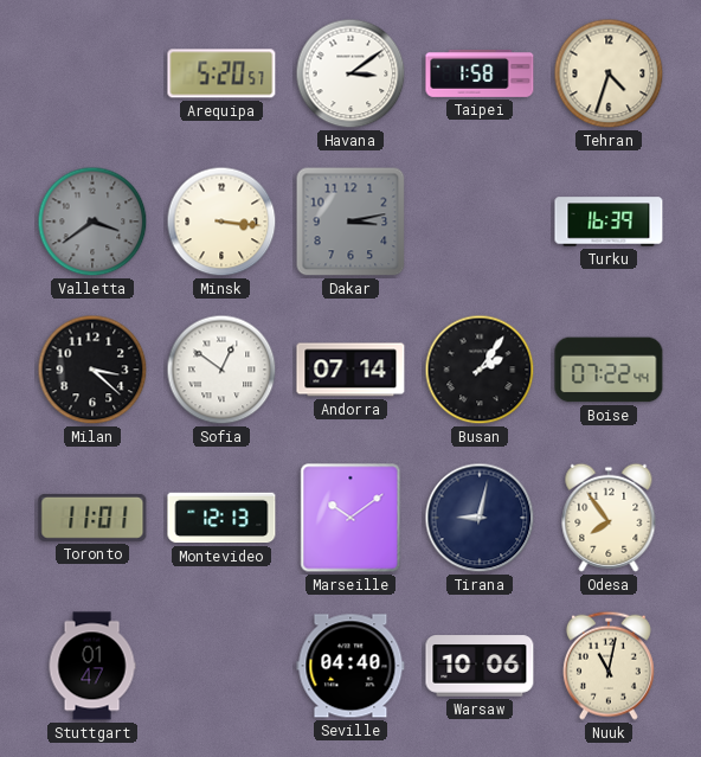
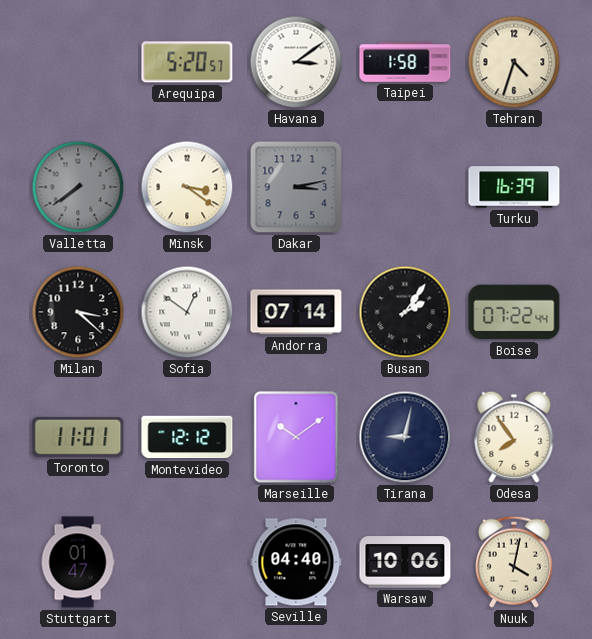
Valletta: 3:39 -> 7:39
Minsk: 3:16 -> 3:21
Montevideo: 12:13 -> 12:12
Nuuk: 11:02 -> 4:02
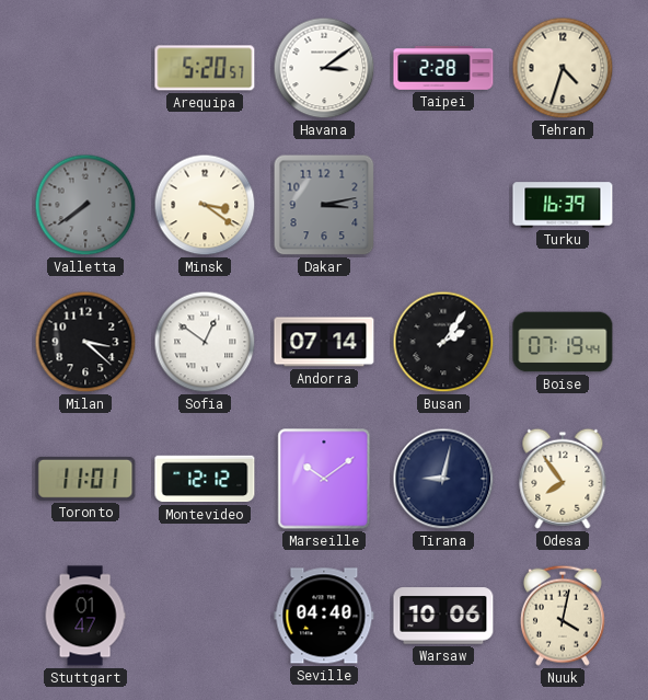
Taipei: 1:58 -> 2:28
Boise: 07:22 -> 07:19
